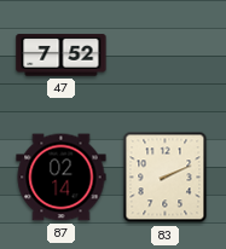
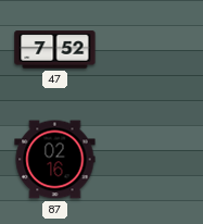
87: 02:14 -> 02:16
83: 2:11 -> none
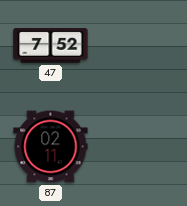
87: 02:16 -> 02:11
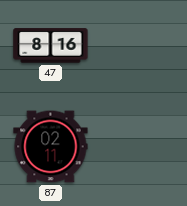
47: 7:52 -> 8:16
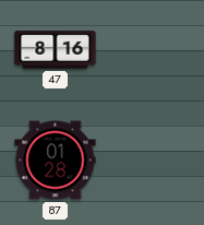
87: 02:11 -> 01:28
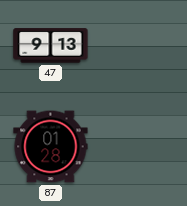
47: 8:16 -> 9:13
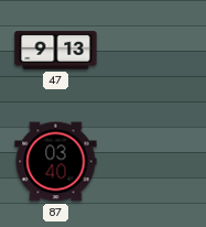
87: 01:28 -> 03:40
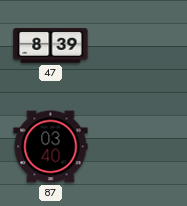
47: 9:13 -> 8:39
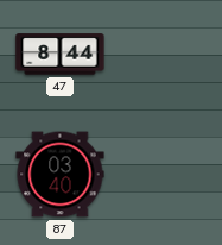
47: 8:39 -> 8:44
